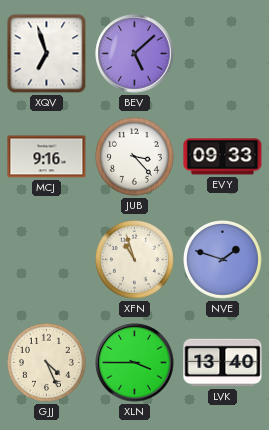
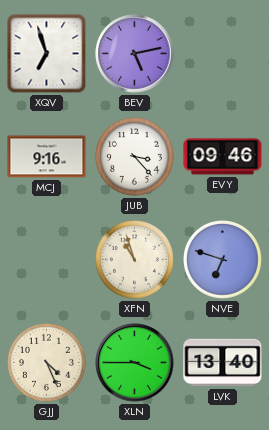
BEV: 5:08 -> 5:13
EVY: 09:33 -> 09:46
NVE: 1:48 -> 6:48
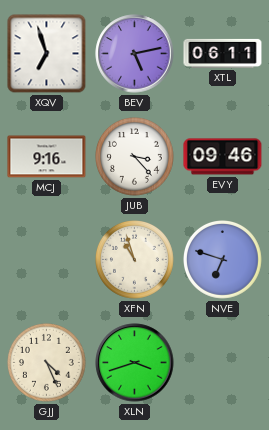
XTL: none -> 06:11
XLN: 3:45 -> 3:42
LVK: 13:40 -> none
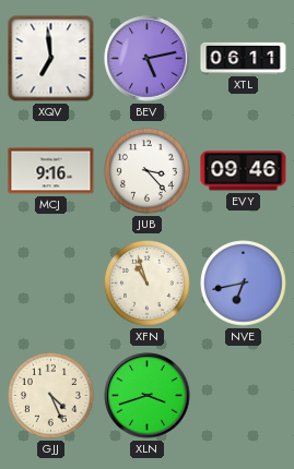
XQV: 6:57 -> 6:59
NVE: 6:48 -> 6:43
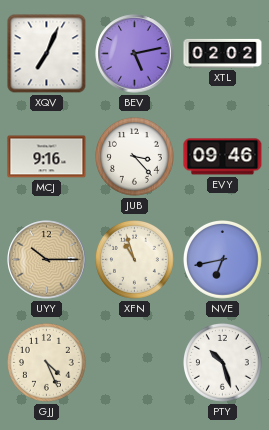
XQV: 6:59 -> 7:04
XTL: 06:11 -> 02:02
UYY: none -> 10:15
XLN: 3:42 -> none
PTY: none -> 10:27
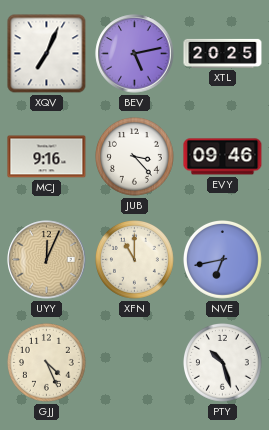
XTL: 02:02 -> 20:25
UYY: 10:15 -> 12:04
XFN: 10:57 -> 11:00
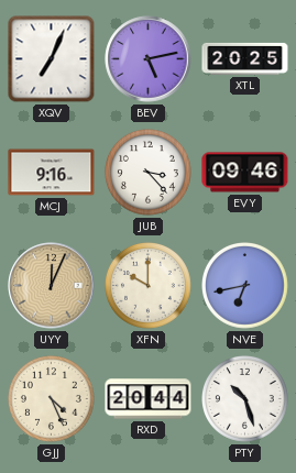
XFN: 11:00 -> 10:00
RXD: none -> 20:44
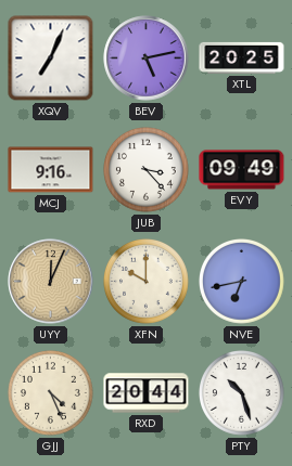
EVY: 09:46 -> 09:49
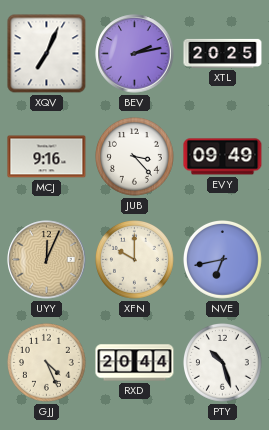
BEV: 5:13 -> 2:13
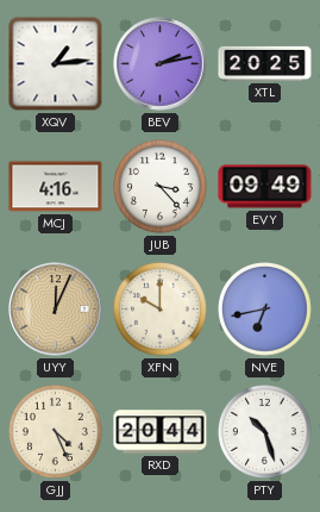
XQV: 7:04 -> 1:14
MCJ: 9:16 -> 4:16
